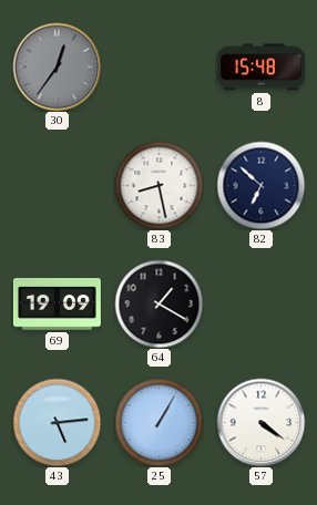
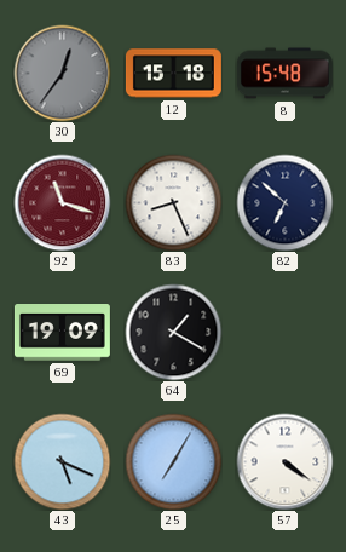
12: none -> 15:18
92: none -> 11:18
83: 8:28 -> 8:26
43: 5:14 -> 5:19
25: 1:05 -> 7:05
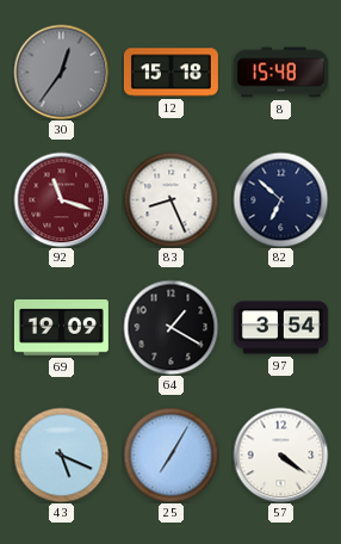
97: none -> 3:54
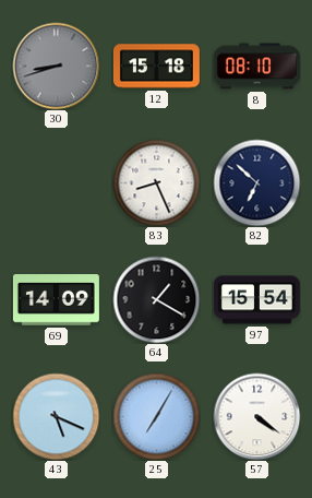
30: 12:36 -> 8:42
8: 15:48 -> 08:10
92: 11:18 -> none
69: 19:09 -> 14:09
97: 3:54 -> 15:54
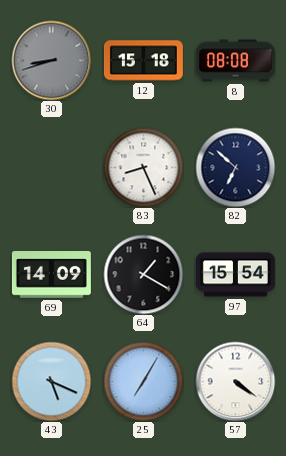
8: 08:10 -> 08:08
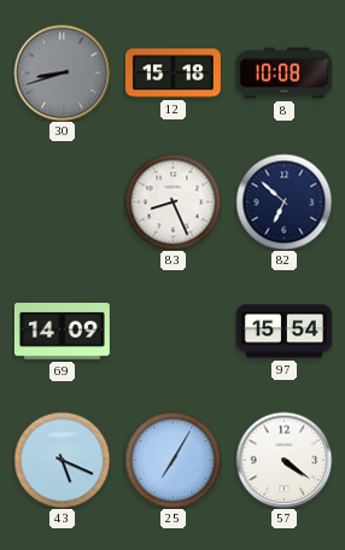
8: 08:08 -> 10:08
64: 1:20 -> none
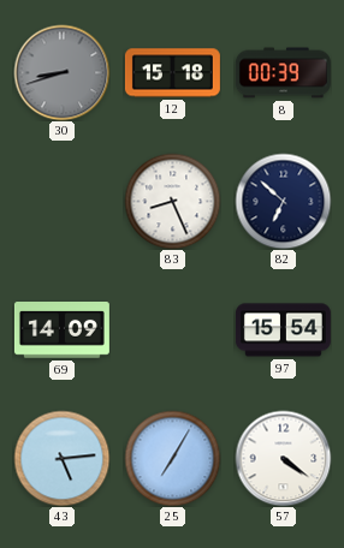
8: 10:08 -> 00:39
43: 5:19 -> 5:14
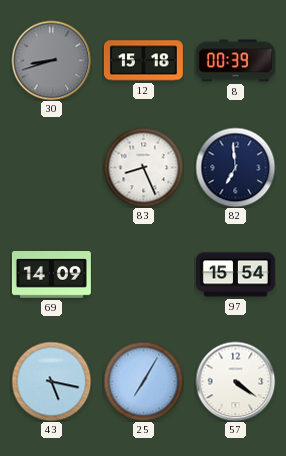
82: 6:52 -> 6:59
43: 5:14 -> 5:17
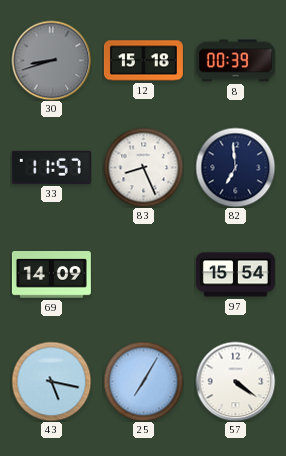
33: none -> 11:57
